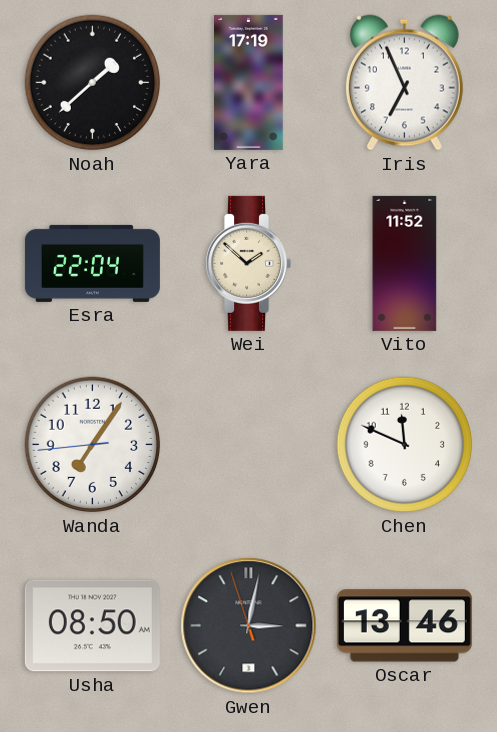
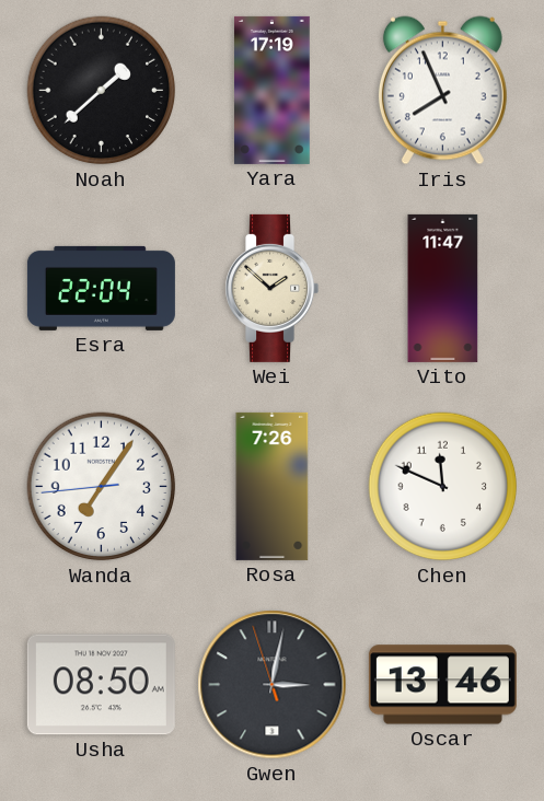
Iris: 6:56 -> 7:56
Vito: 11:52 -> 11:47
Rosa: none -> 7:26
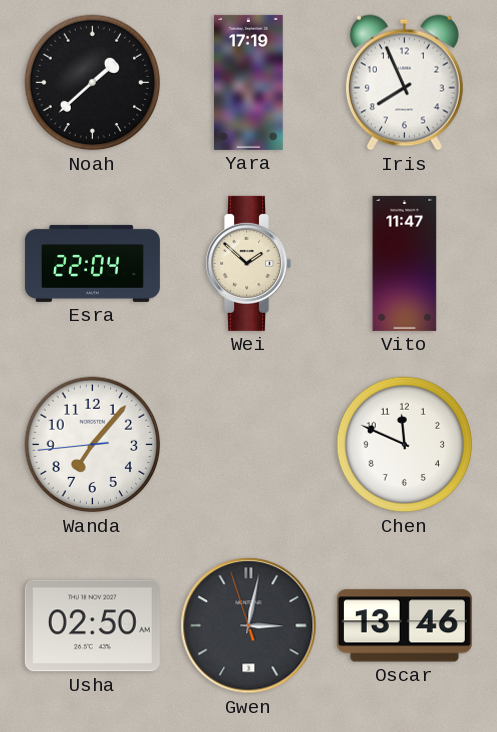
Wanda: 7:05 -> 7:06
Rosa: 7:26 -> none
Usha: 08:50 -> 02:50
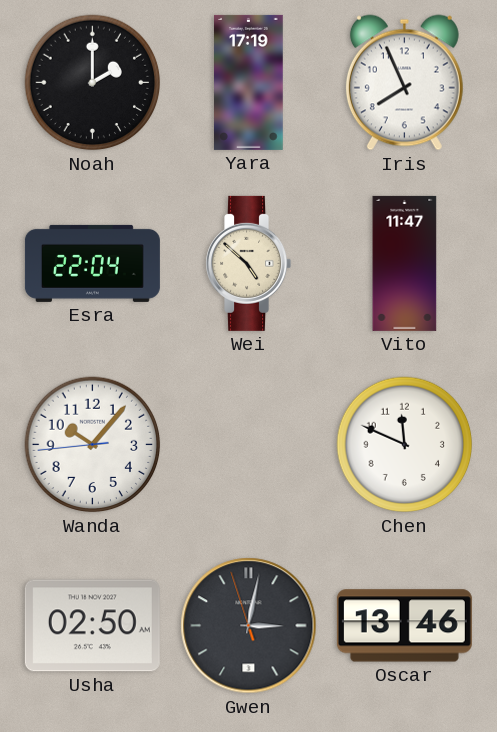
Noah: 1:38 -> 2:00
Wei: 1:52 -> 4:52
Wanda: 7:06 -> 10:06
